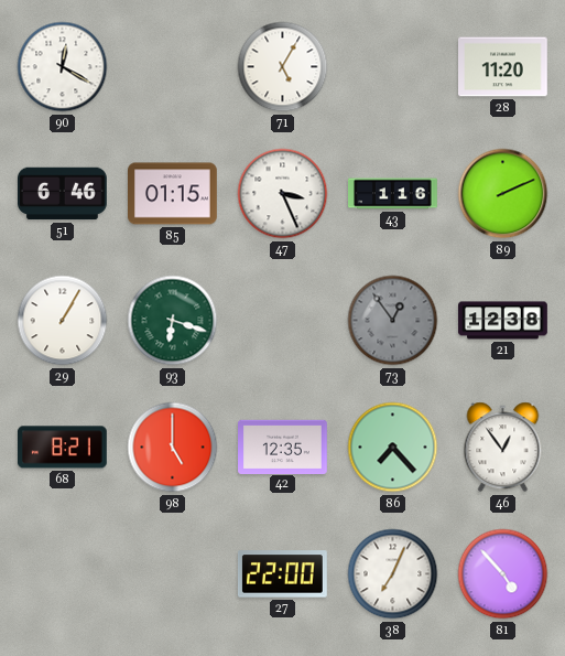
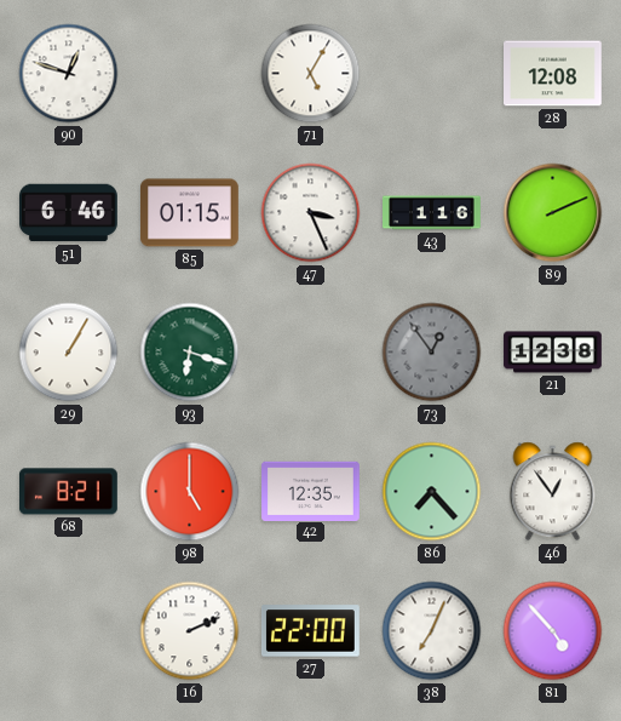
90: 12:20 -> 12:48
28: 11:20 -> 12:08
16: none -> 2:11
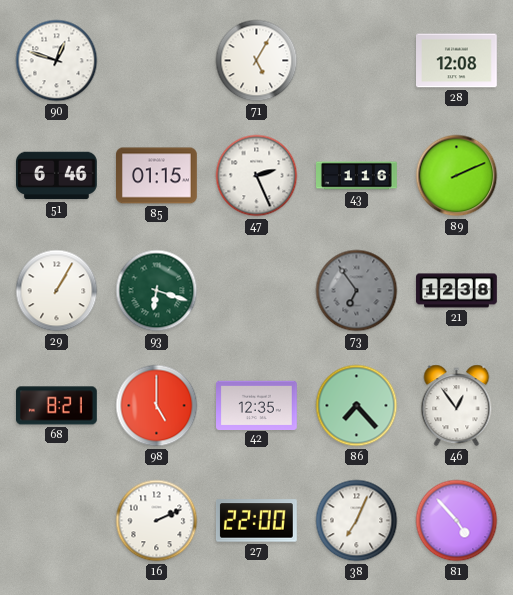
47: 3:26 -> 2:26
73: 12:54 -> 6:54
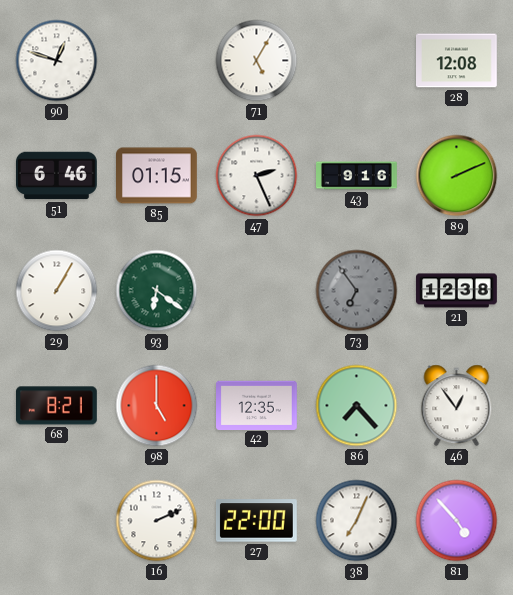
43: 1:16 -> 9:16
93: 6:18 -> 6:21
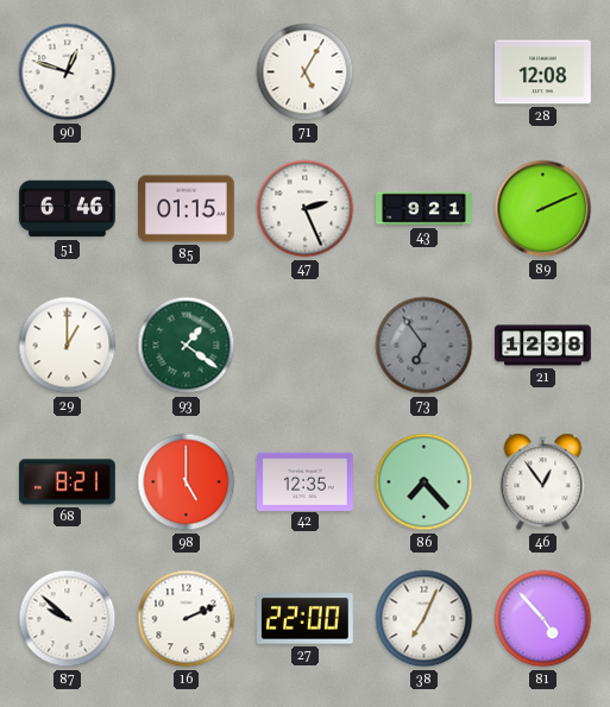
43: 9:16 -> 9:21
29: 1:05 -> 1:00
93: 6:21 -> 1:21
87: none -> 9:52
